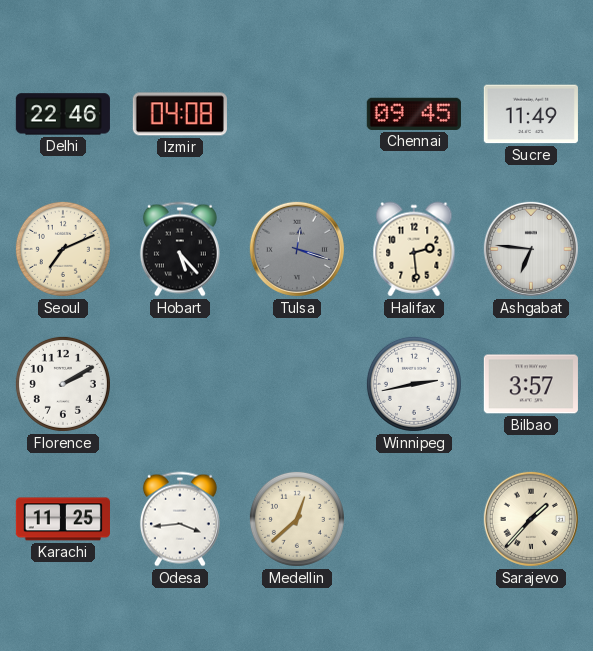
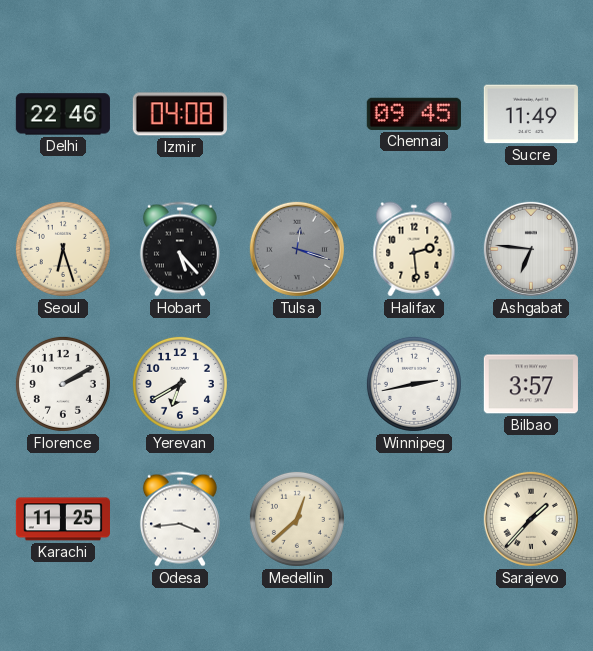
Seoul: 7:11 -> 6:27
Yerevan: none -> 6:40
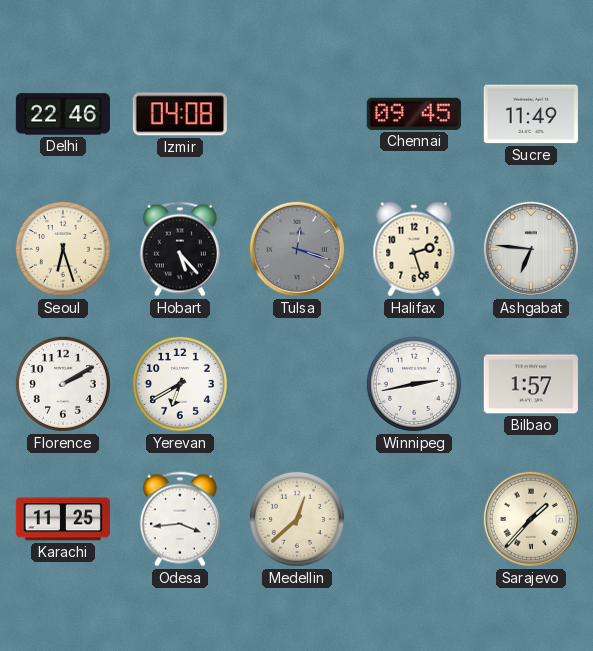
Halifax: 2:29 -> 2:27
Bilbao: 3:57 -> 1:57
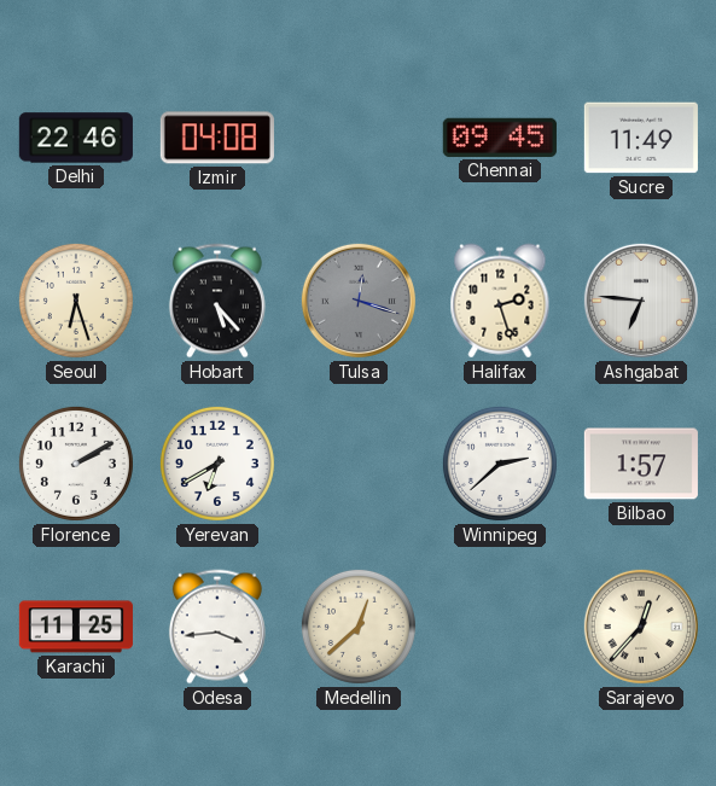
Winnipeg: 2:43 -> 2:38
Sarajevo: 1:37 -> 12:37
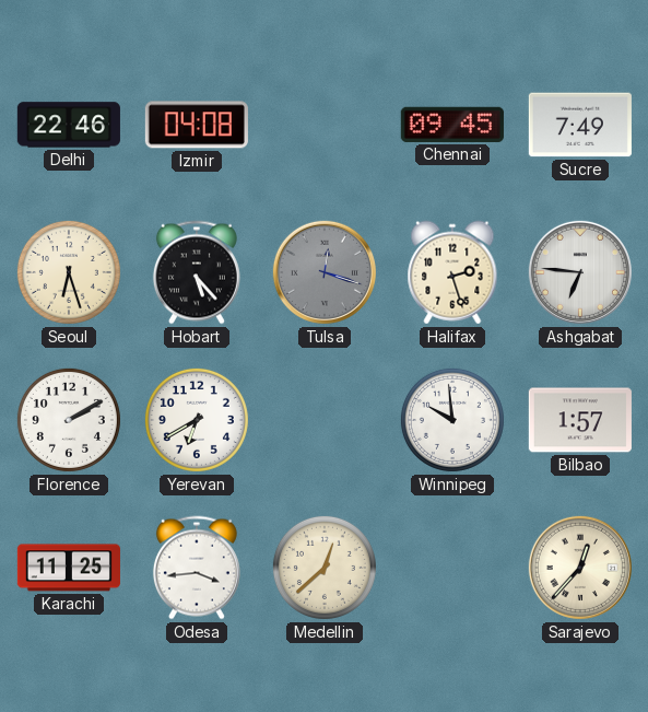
Sucre: 11:49 -> 7:49
Winnipeg: 2:38 -> 9:59
